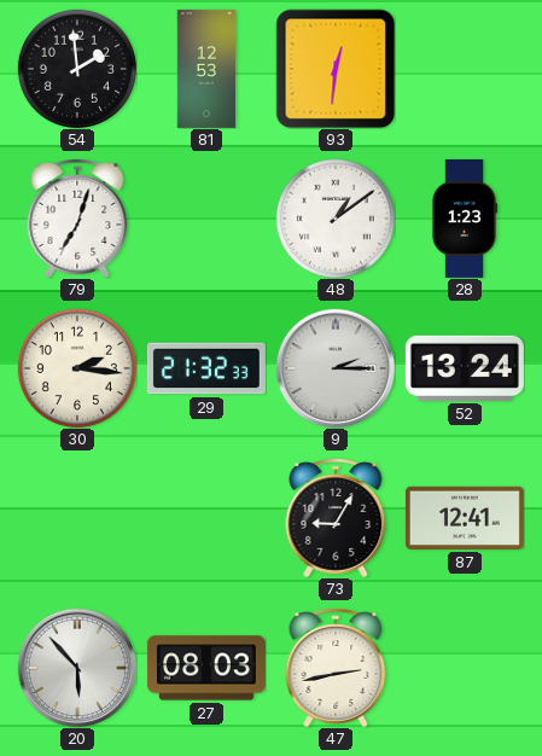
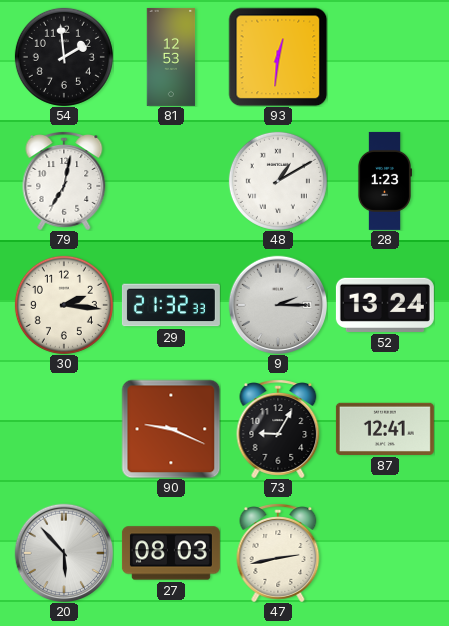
79: 7:03 -> 7:02
48: 1:09 -> 1:10
90: none -> 9:19
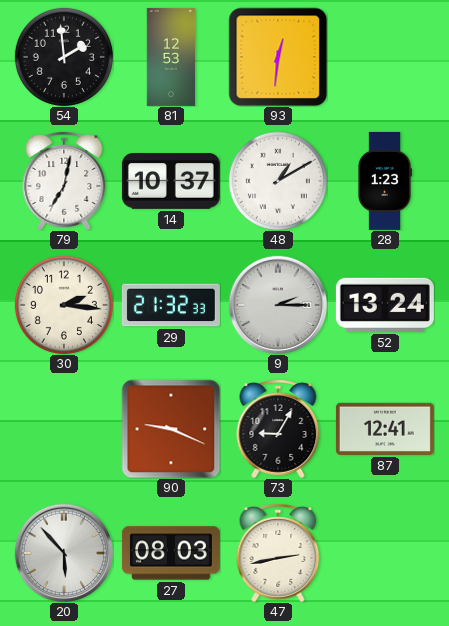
14: none -> 10:37
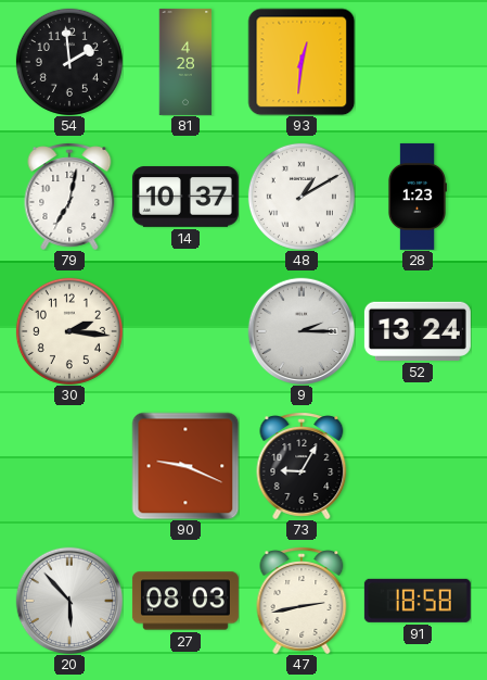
81: 12:53 -> 4:28
29: 21:32 -> none
87: 12:41 -> none
91: none -> 18:58
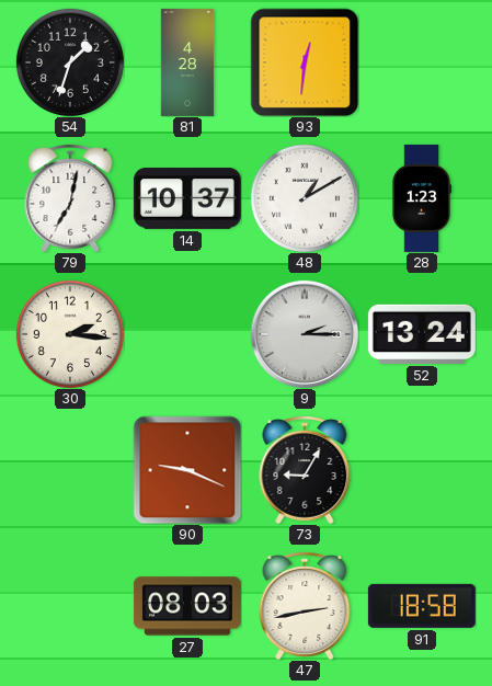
54: 1:59 -> 1:33
20: 5:53 -> none
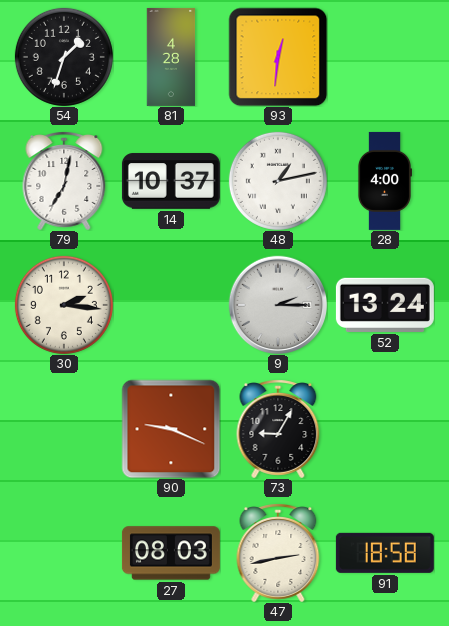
48: 1:10 -> 1:13
28: 1:23 -> 4:00
